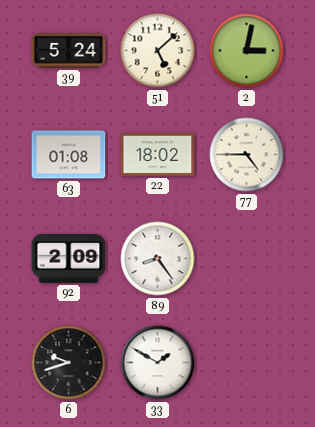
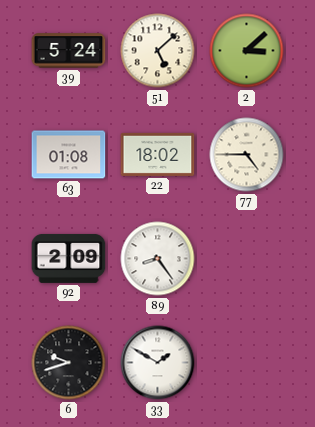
2: 3:02 -> 3:08
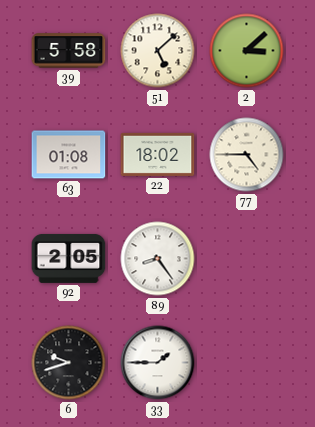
39: 5:24 -> 5:58
92: 2:09 -> 2:05
33: 1:50 -> 1:45
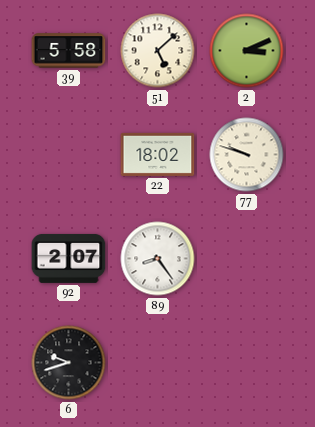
2: 3:08 -> 3:11
63: 01:08 -> none
77: 4:45 -> 9:48
92: 2:05 -> 2:07
33: 1:45 -> none
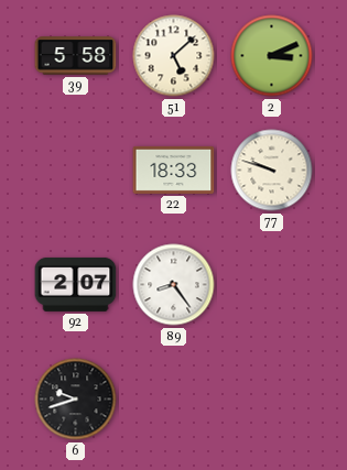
22: 18:02 -> 18:33
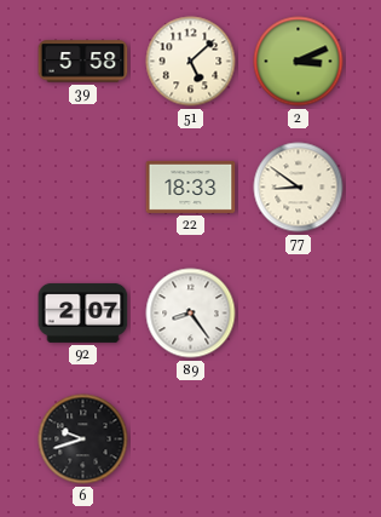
77: 9:48 -> 8:51
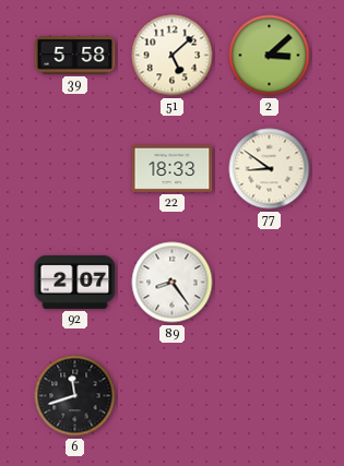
2: 3:11 -> 3:08
6: 9:42 -> 11:42
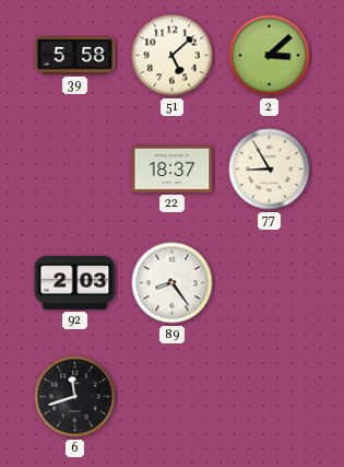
22: 18:33 -> 18:37
77: 8:51 -> 8:55
92: 2:07 -> 2:03
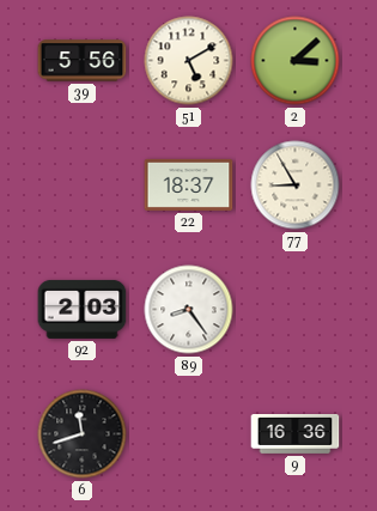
39: 5:58 -> 5:56
51: 5:08 -> 5:10
9: none -> 16:36
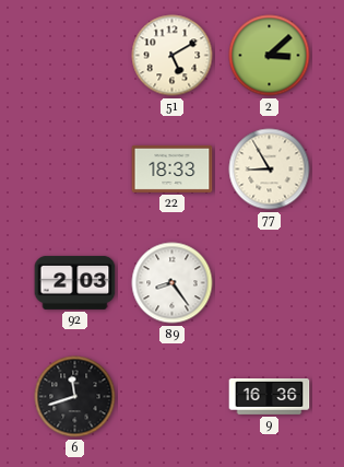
39: 5:56 -> none
22: 18:37 -> 18:33
